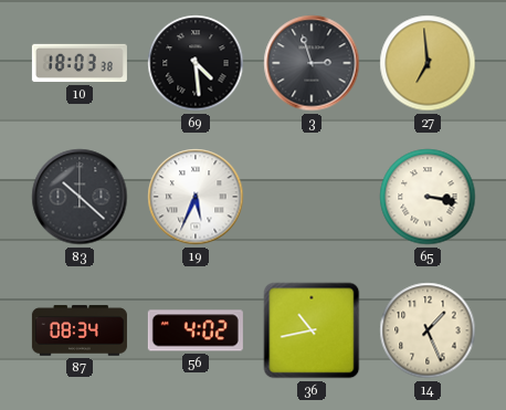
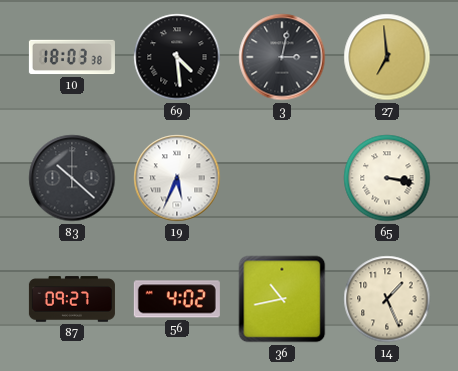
3: 2:57 -> 3:02
87: 08:34 -> 09:27
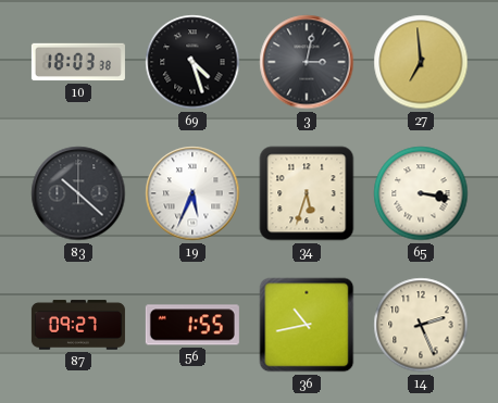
69: 4:29 -> 4:27
34: none -> 5:33
56: 4:02 -> 1:55
14: 1:26 -> 2:26
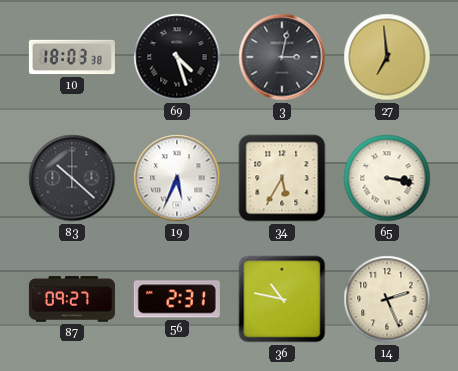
34: 5:33 -> 5:35
56: 1:55 -> 2:31
36: 10:43 -> 10:47
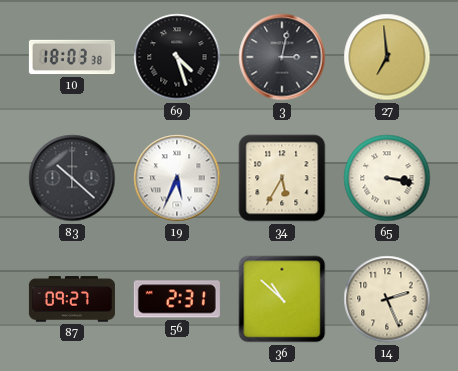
36: 10:47 -> 10:52
